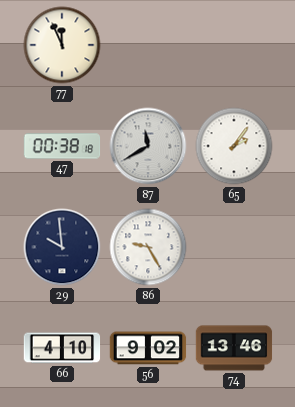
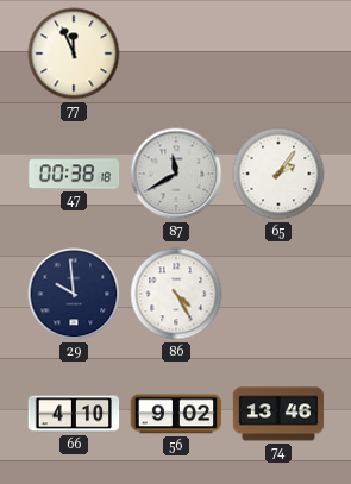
86: 9:25 -> 4:25
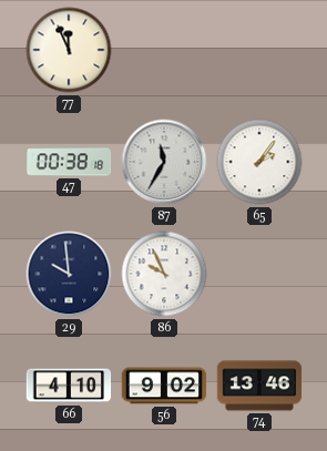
87: 11:40 -> 11:35
86: 4:25 -> 9:56
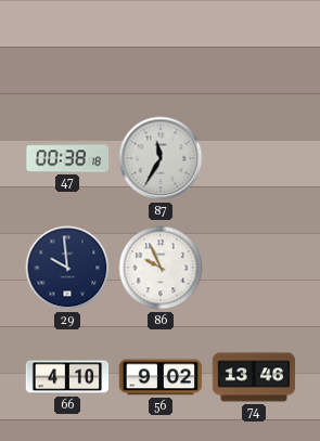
77: 11:56 -> none
65: 2:06 -> none
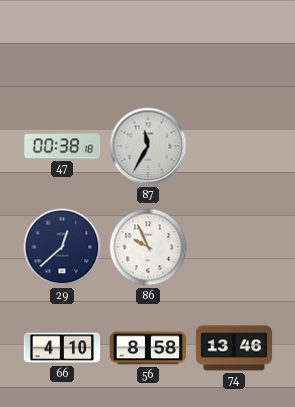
29: 9:59 -> 12:38
56: 9:02 -> 8:58
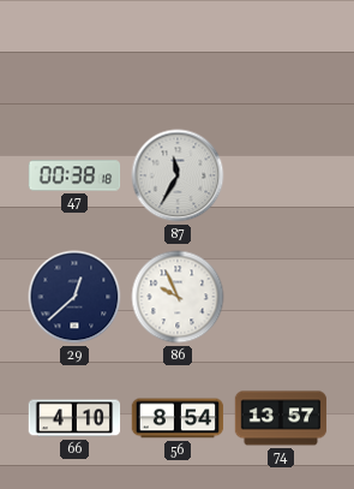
56: 8:58 -> 8:54
74: 13:46 -> 13:57
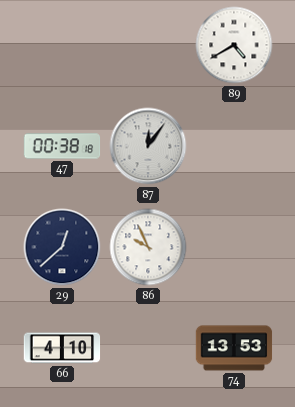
89: none -> 4:40
87: 11:35 -> 12:06
56: 8:54 -> none
74: 13:57 -> 13:53
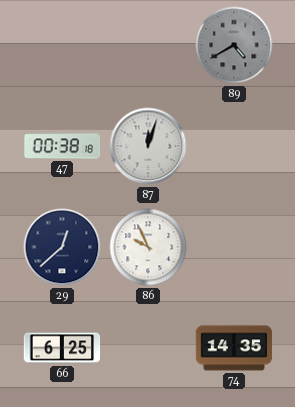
89 dial: white -> grey
87: 12:06 -> 12:03
66: 4:10 -> 6:25
74: 13:53 -> 14:35
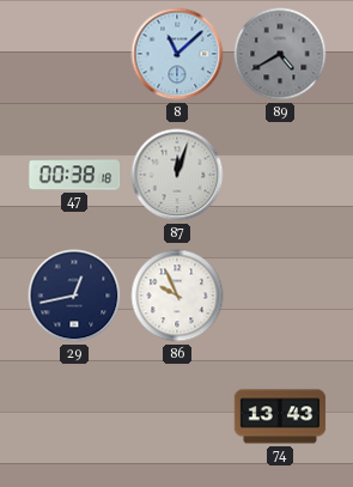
8: none -> 11:08
29: 12:38 -> 12:43
66: 6:25 -> none
74: 14:35 -> 13:43
